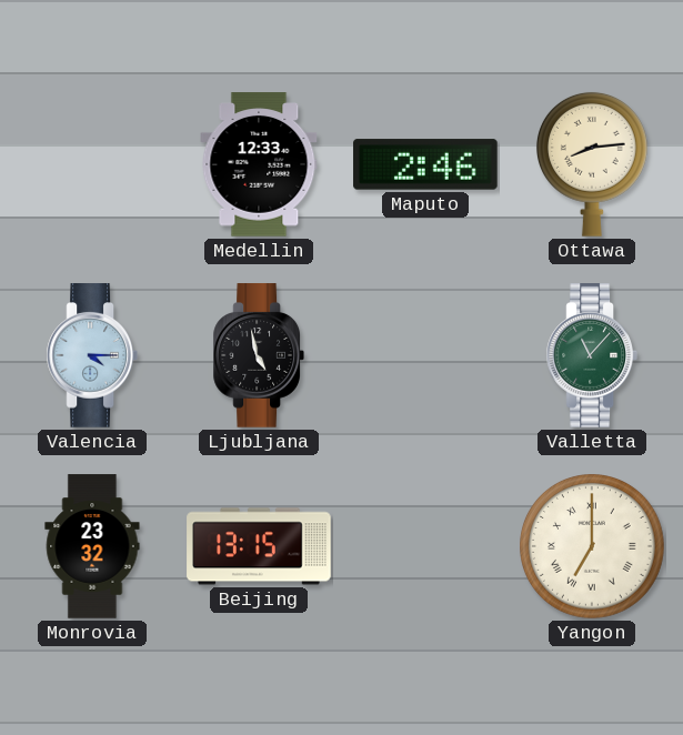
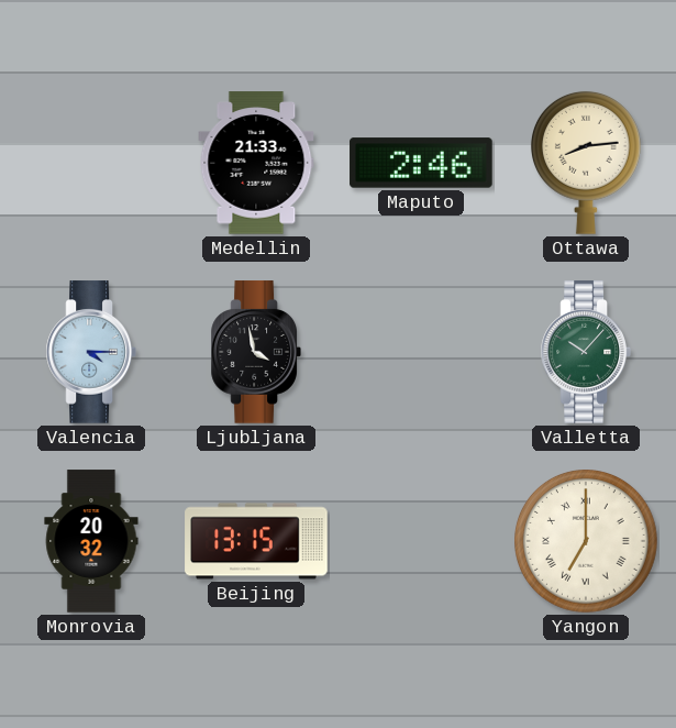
Medellin: 12:33 -> 21:33
Ljubljana: 4:58 -> 3:58
Valletta: 11:07 -> 10:07
Monrovia: 23:32 -> 20:32
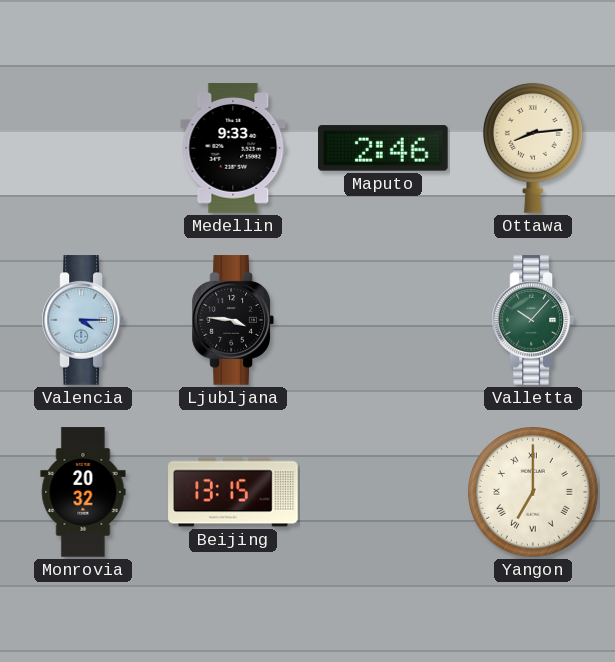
Medellin: 21:33 -> 9:33
Ljubljana: 3:58 -> 3:46
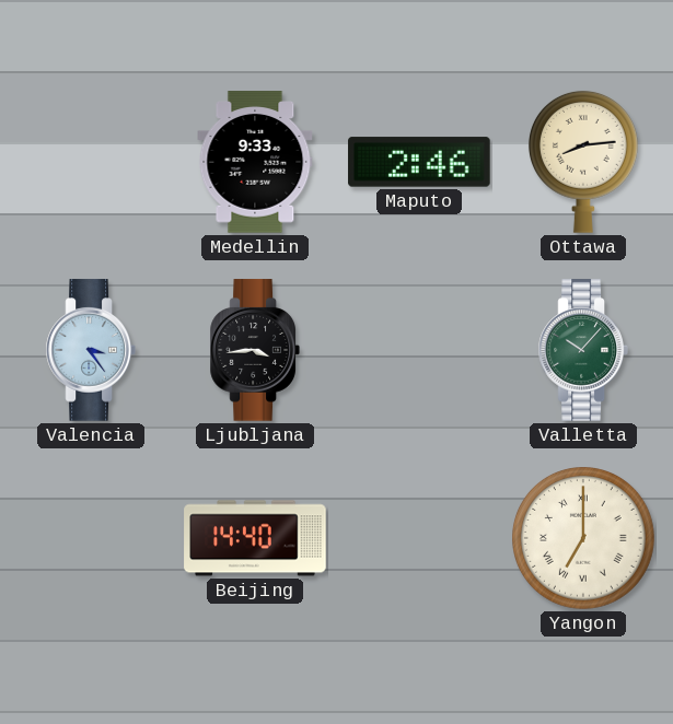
Valencia: 4:15 -> 3:24
Ljubljana: 3:46 -> 3:44
Monrovia: 20:32 -> none
Beijing: 13:15 -> 14:40
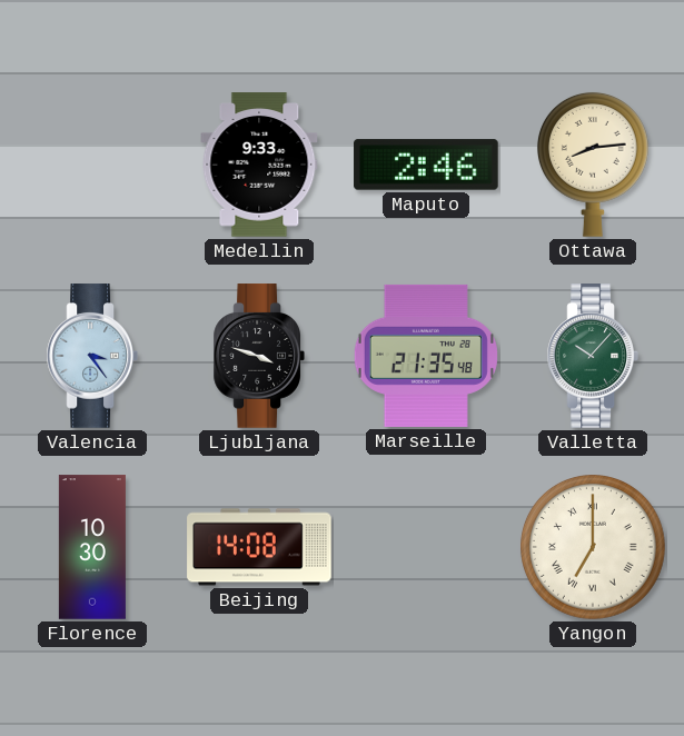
Ljubljana: 3:44 -> 3:48
Marseille: none -> 21:35
Florence: none -> 10:30
Beijing: 14:40 -> 14:08
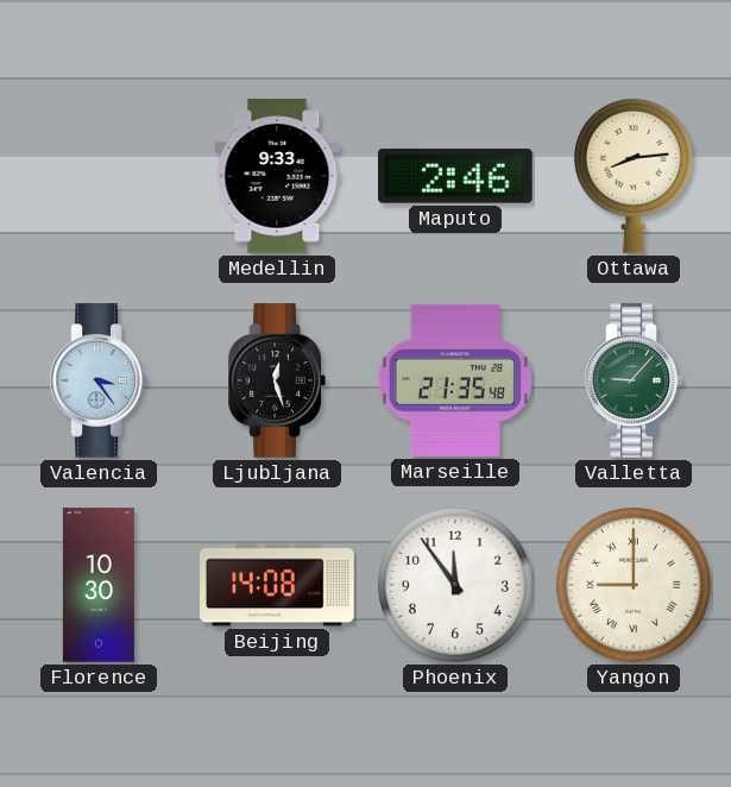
Ljubljana: 3:48 -> 12:27
Valletta: 10:07 -> 9:07
Phoenix: none -> 11:54
Yangon: 7:00 -> 9:00
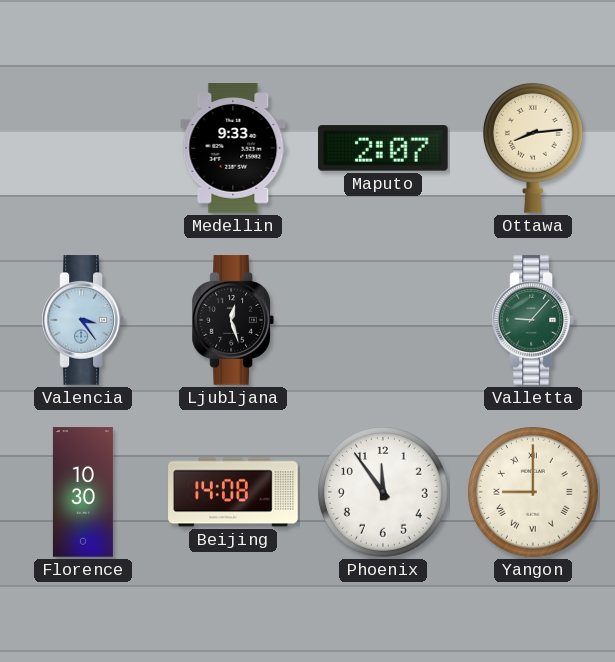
Maputo: 2:46 -> 2:07
Marseille: 21:35 -> none
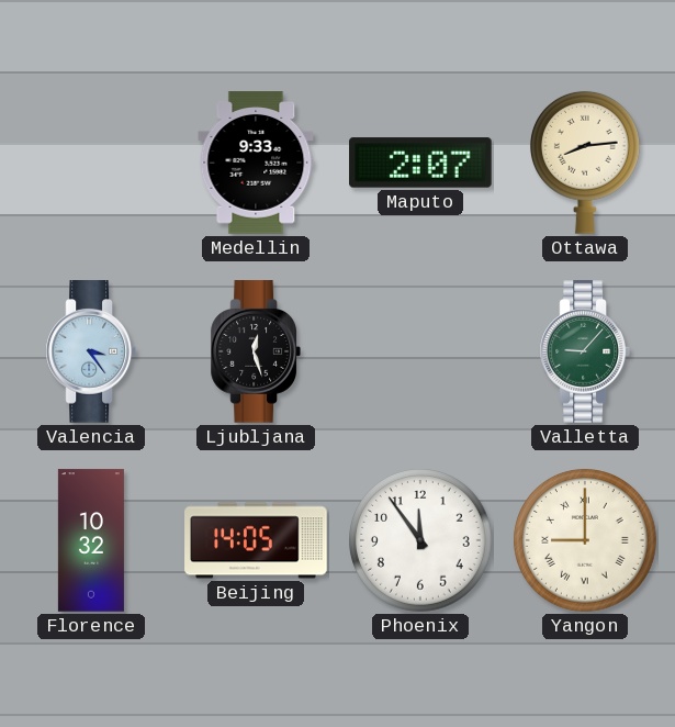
Florence: 10:30 -> 10:32
Beijing: 14:08 -> 14:05
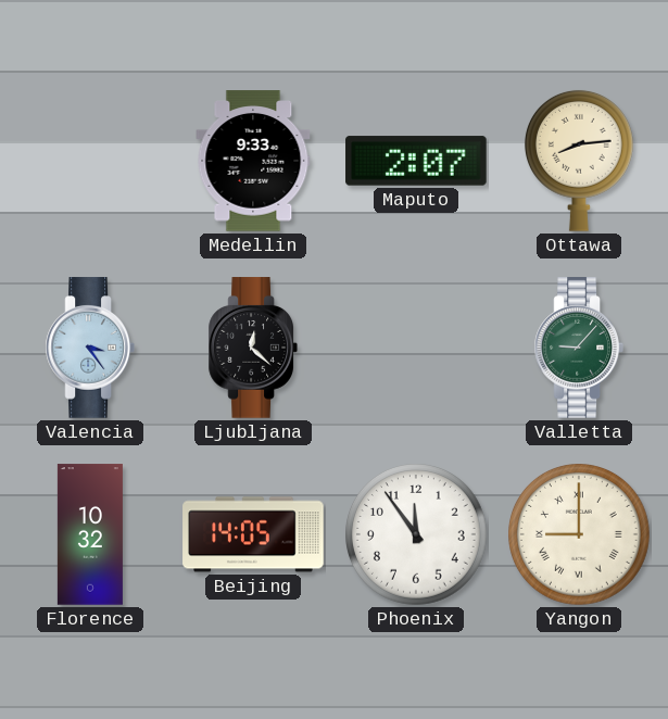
Ljubljana: 12:27 -> 12:22
